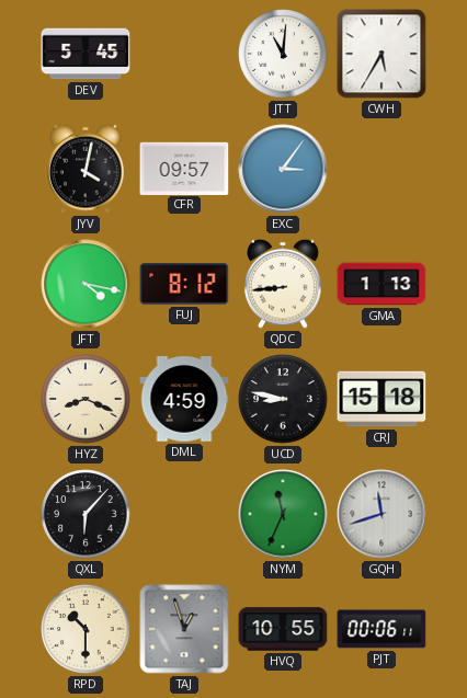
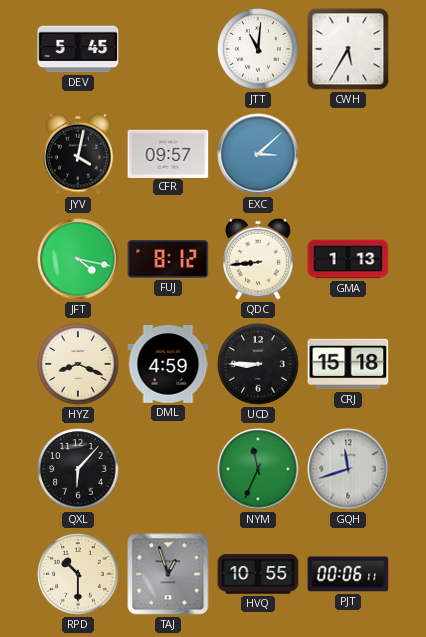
EXC: 3:06 -> 3:08
UCD: 8:47 -> 8:45
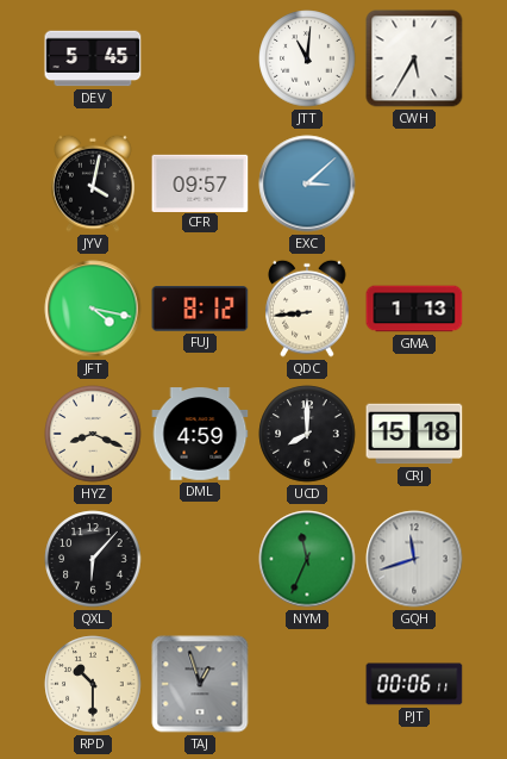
UCD: 8:45 -> 8:00
HVQ: 10:55 -> none
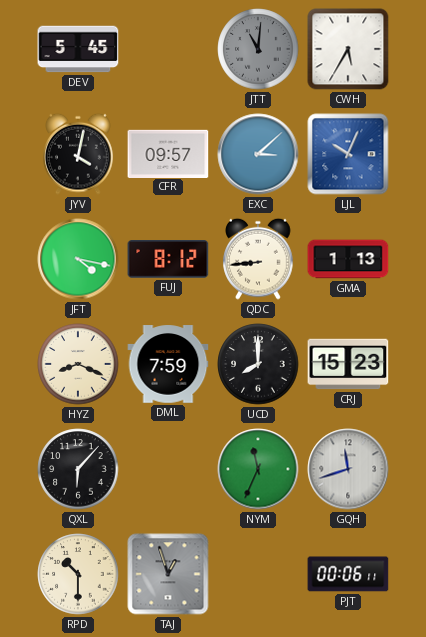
JTT dial: white -> grey
LJL: none -> 10:04
DML: 4:59 -> 7:59
CRJ: 15:18 -> 15:23
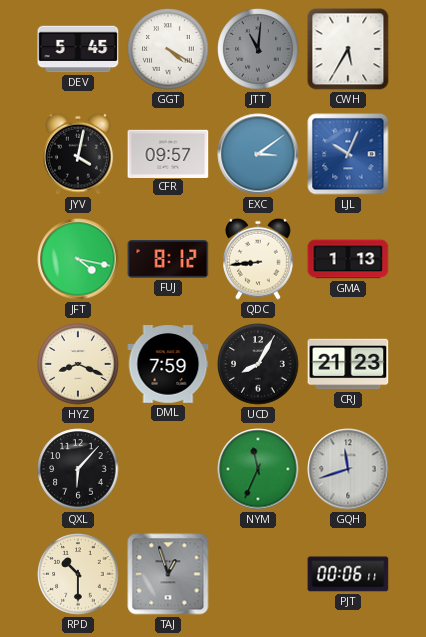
GGT: none -> 4:20
EXC: 3:08 -> 3:09
UCD: 8:00 -> 8:05
CRJ: 15:23 -> 21:23
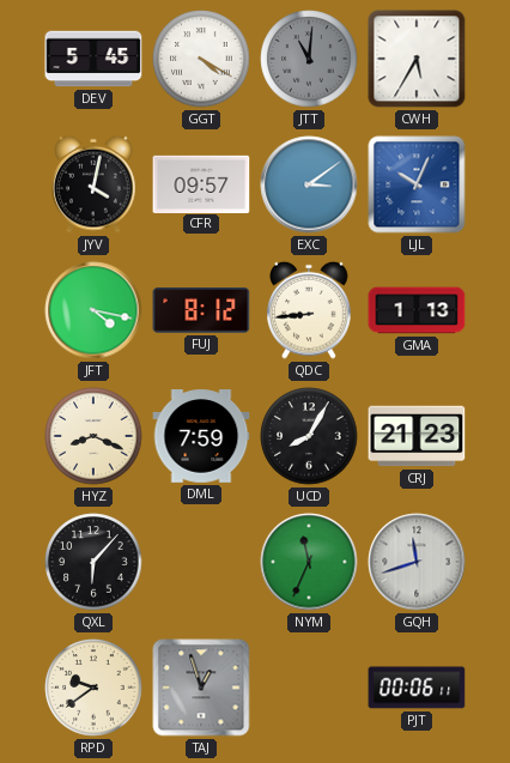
RPD: 10:30 -> 9:39
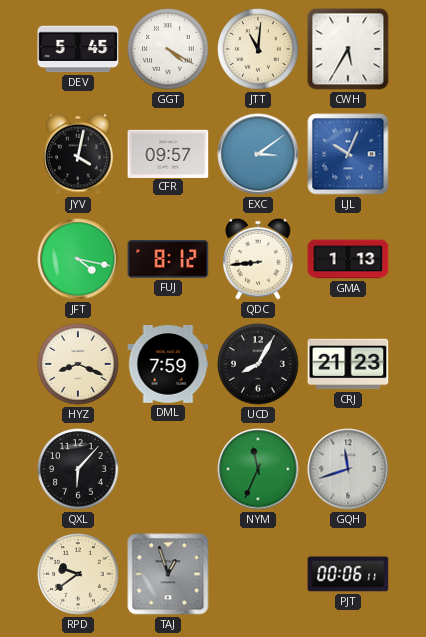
JTT dial: grey -> cream
